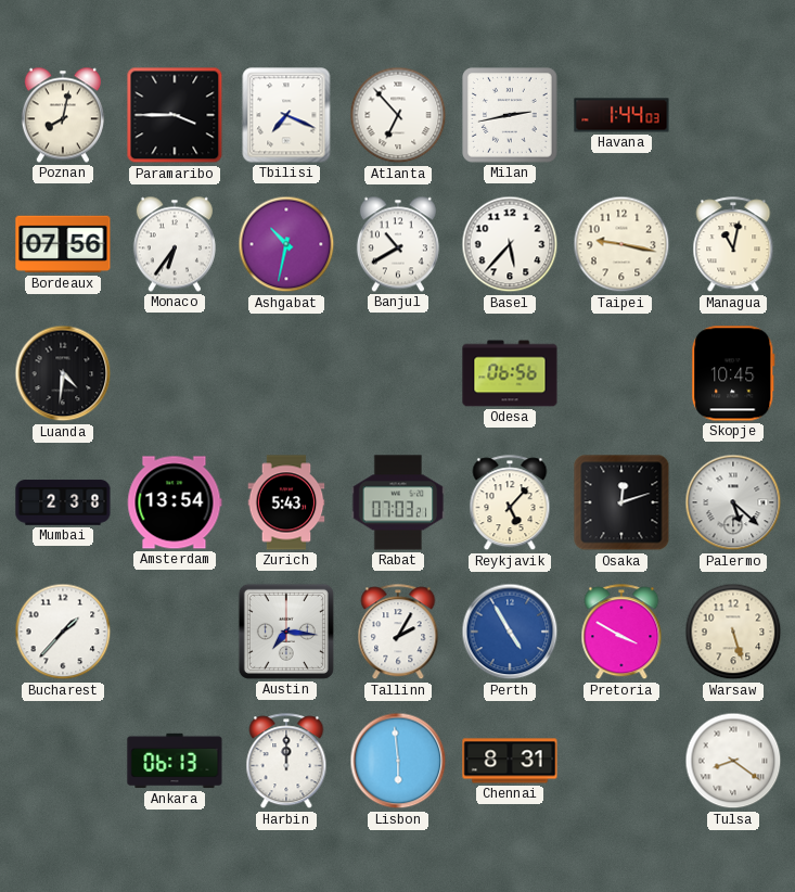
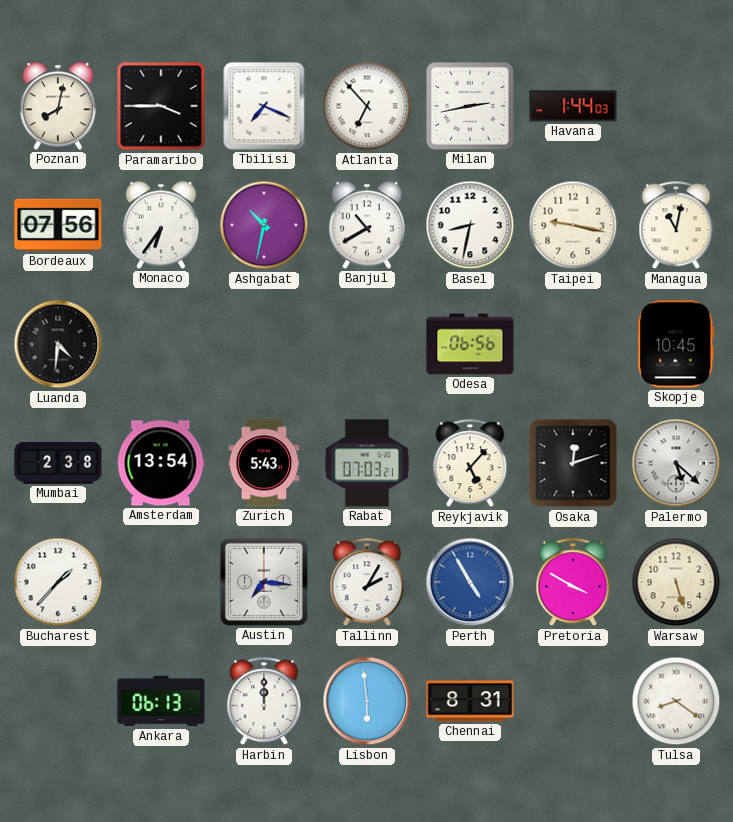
Basel: 5:37 -> 8:32
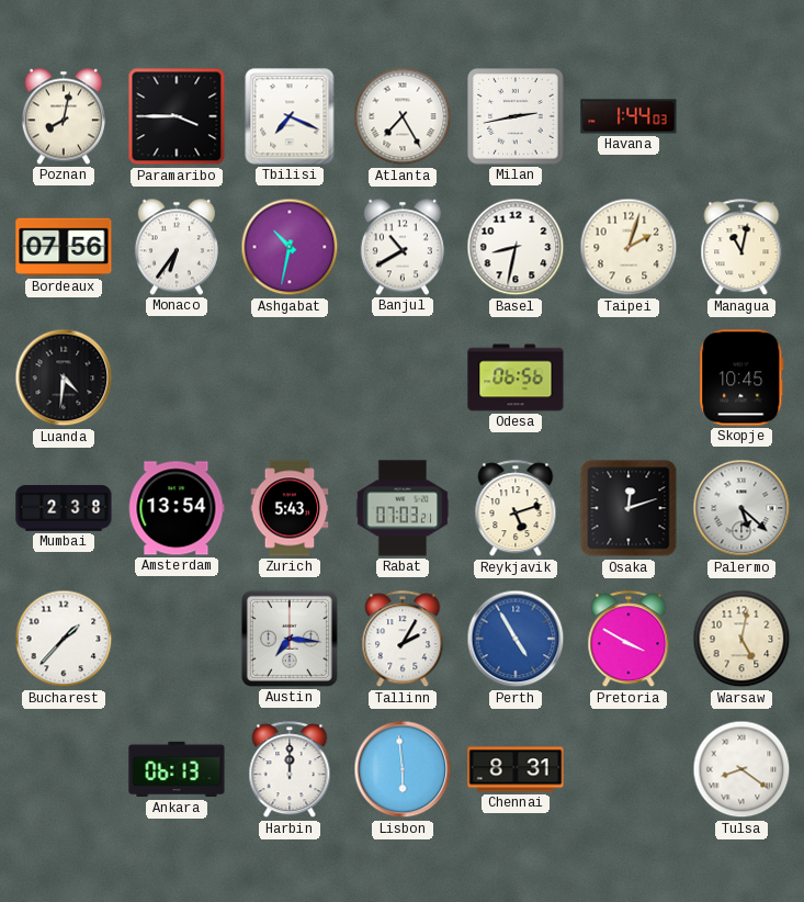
Atlanta: 6:53 -> 7:25
Taipei: 9:17 -> 2:03
Reykjavik: 5:07 -> 5:12
Warsaw: 5:27 -> 5:02
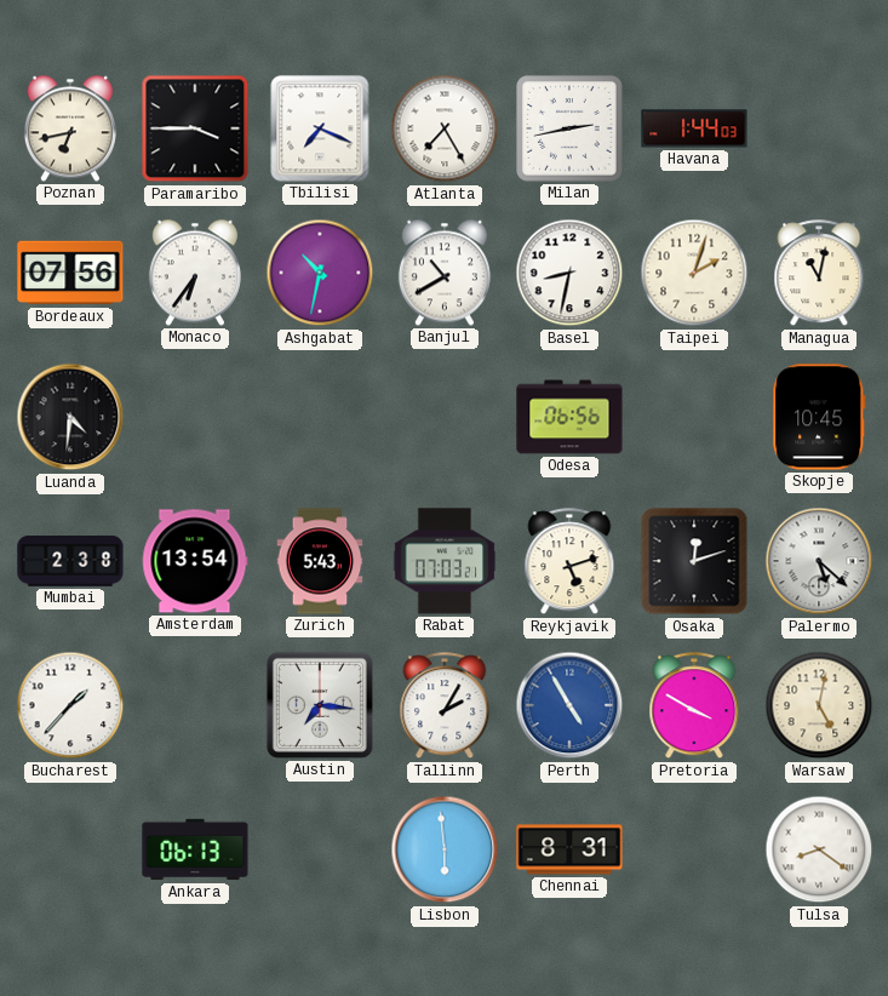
Poznan: 8:02 -> 6:43
Harbin: 12:00 -> none
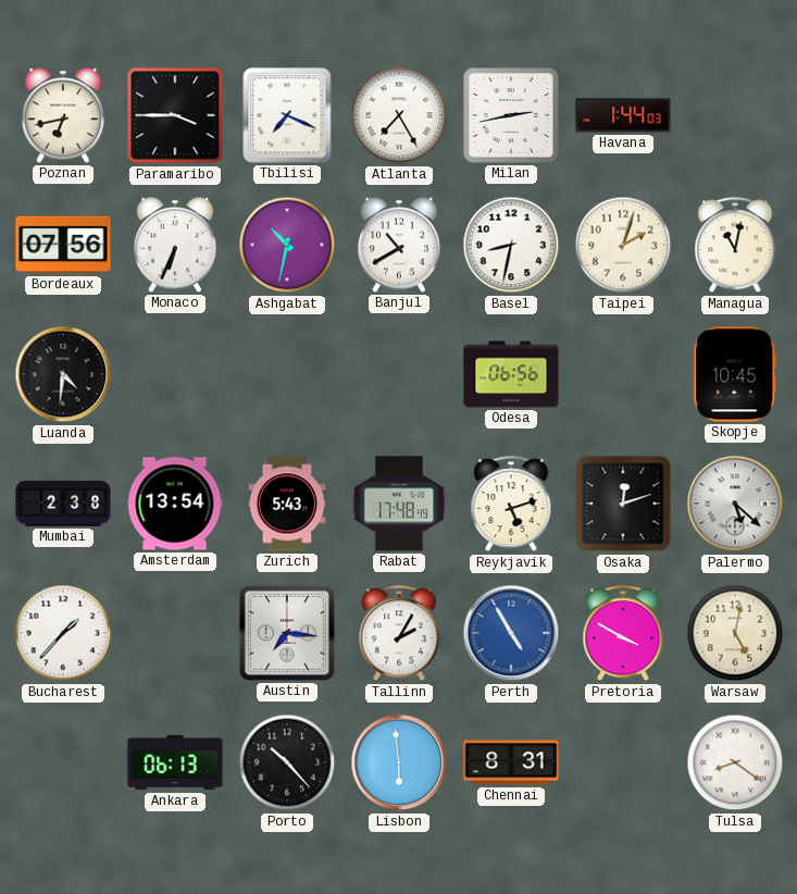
Monaco: 6:36 -> 6:34
Rabat: 07:03 -> 17:48
Porto: none -> 10:23
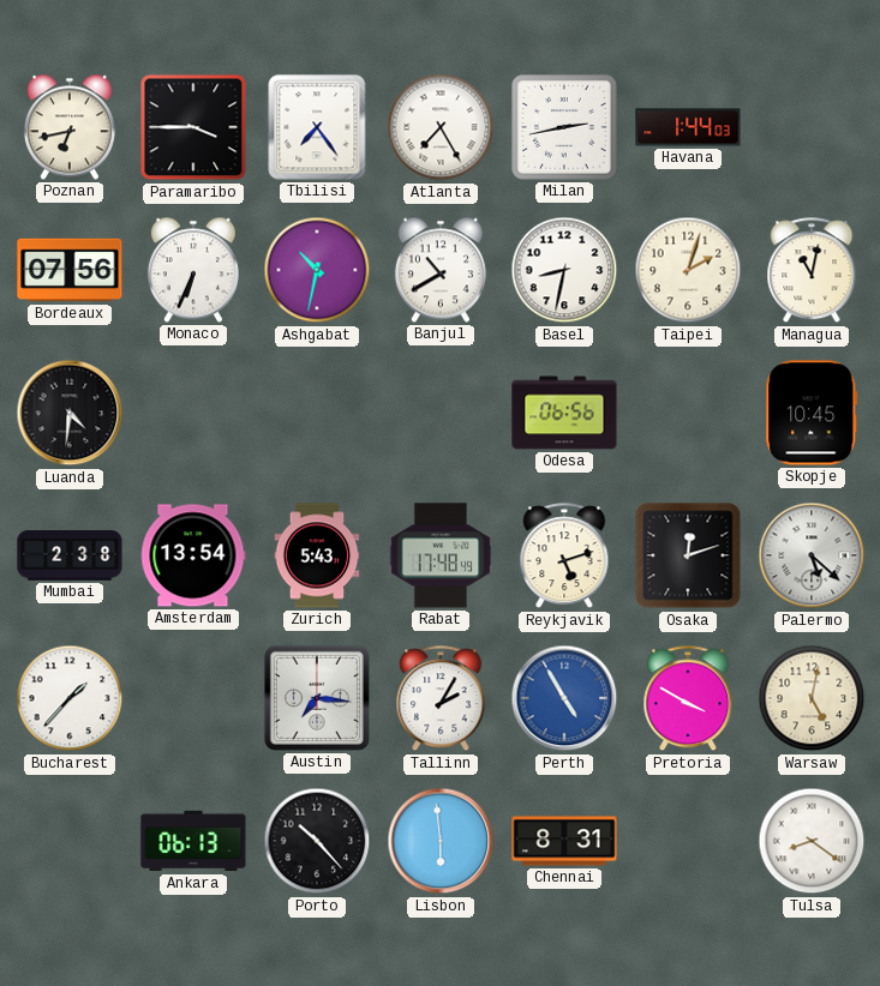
Tbilisi: 7:19 -> 7:24
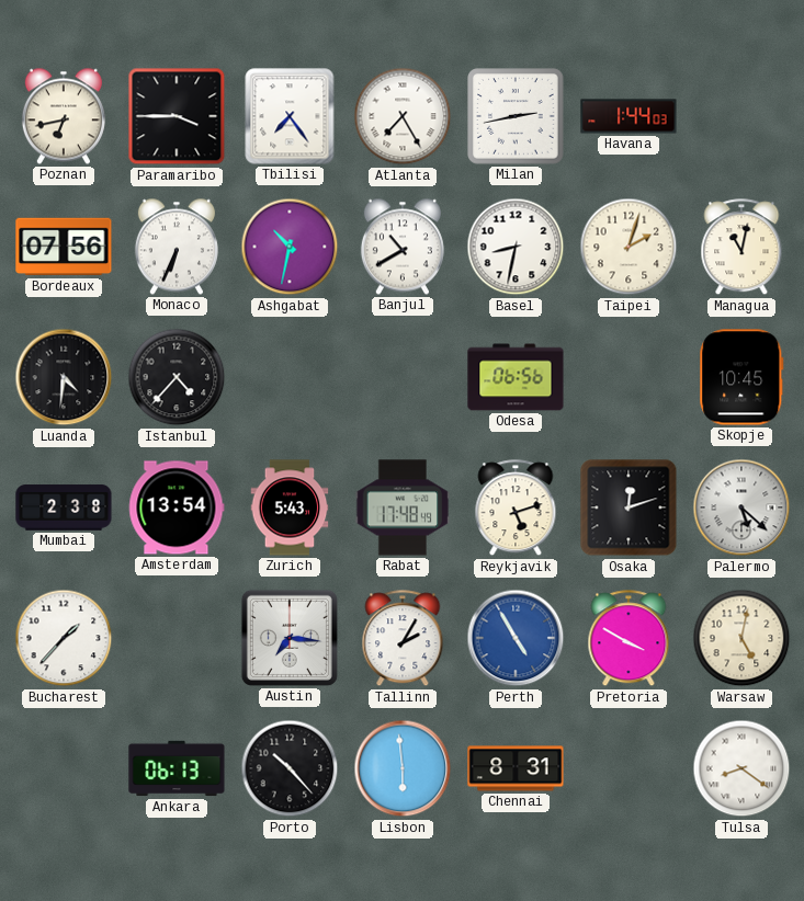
Istanbul: none -> 4:37
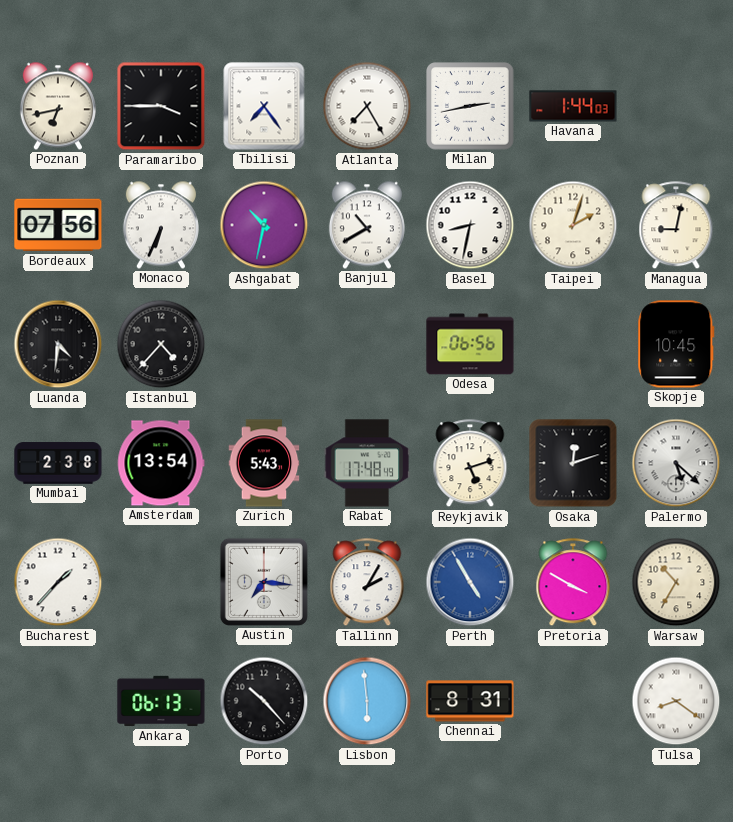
Managua: 11:02 -> 9:02
Warsaw: 5:02 -> 10:35
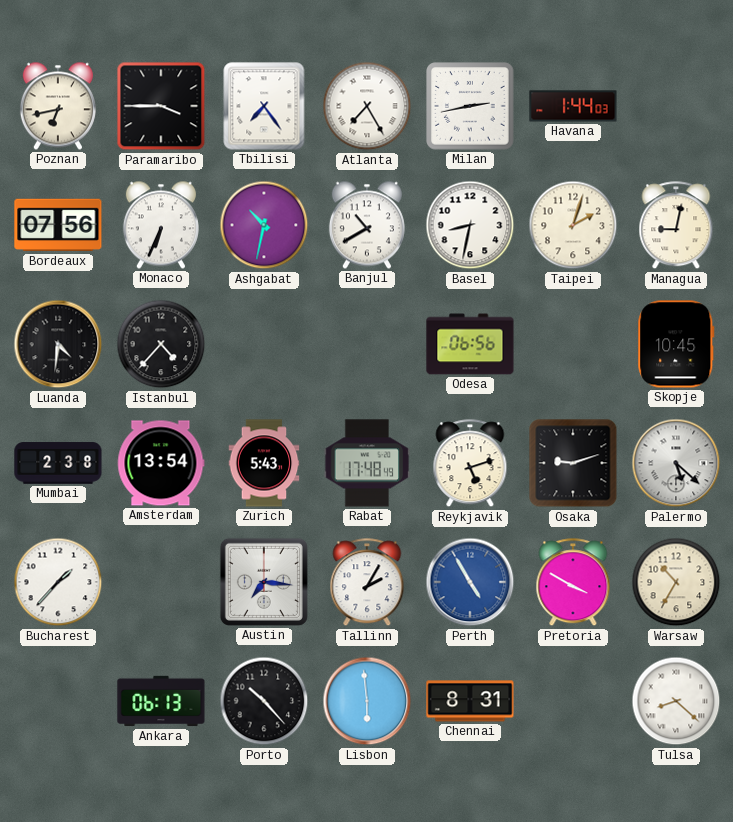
Osaka: 12:12 -> 9:12
Tulsa: 8:21 -> 8:22
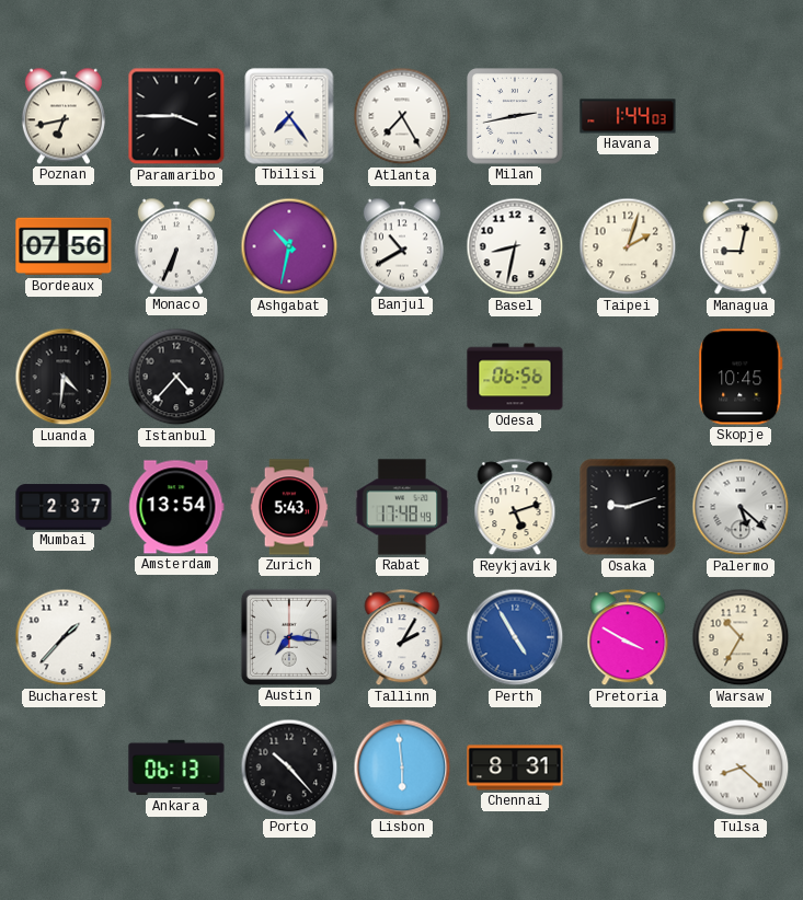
Mumbai: 2:38 -> 2:37
